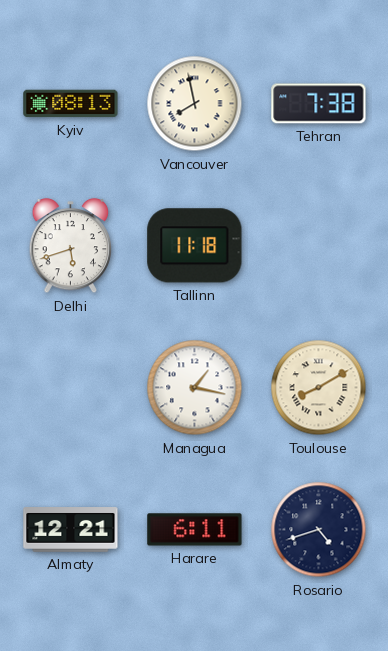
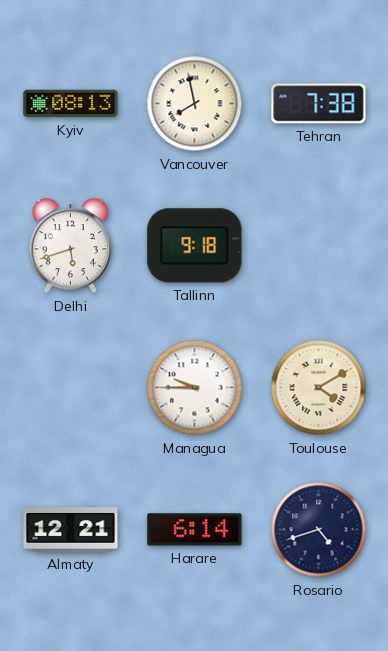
Tallinn: 11:18 -> 9:18
Managua: 1:17 -> 9:45
Toulouse: 8:10 -> 4:10
Harare: 6:11 -> 6:14
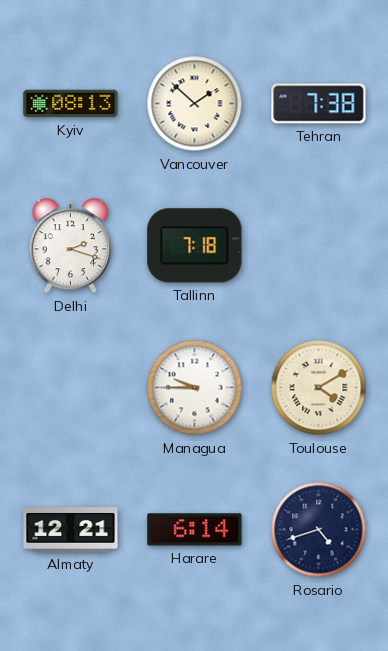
Vancouver: 7:58 -> 1:52
Delhi: 5:42 -> 2:18
Tallinn: 9:18 -> 7:18
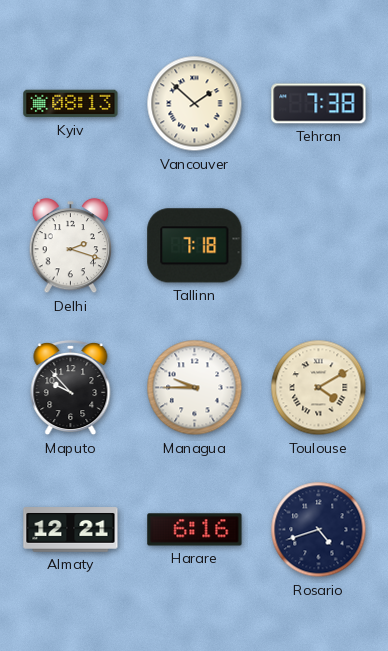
Maputo: none -> 9:53
Harare: 6:14 -> 6:16
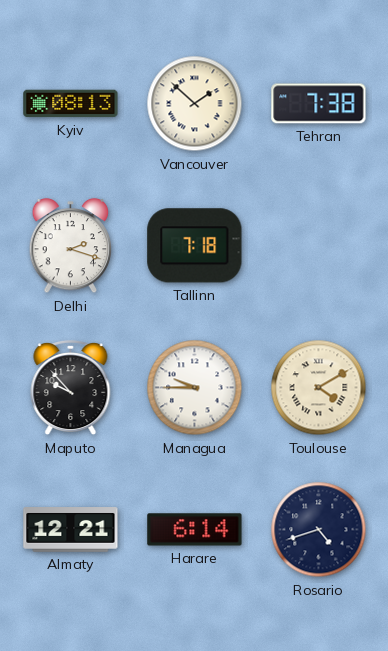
Harare: 6:16 -> 6:14
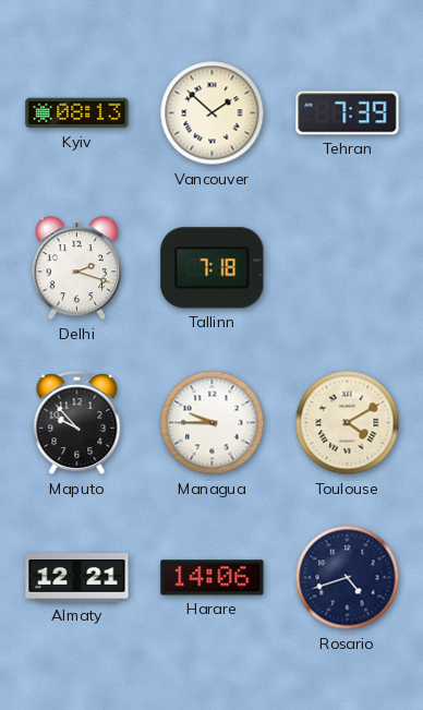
Tehran: 7:38 -> 7:39
Harare: 6:14 -> 14:06
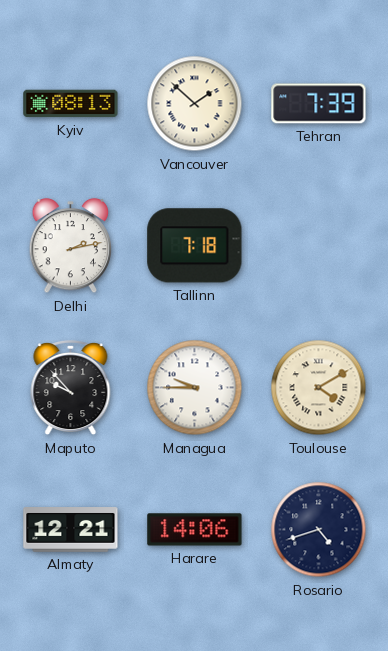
Delhi: 2:18 -> 2:13
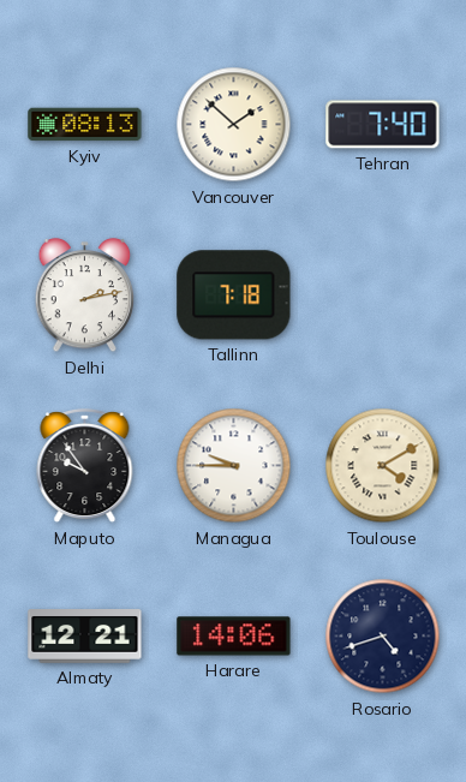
Tehran: 7:39 -> 7:40
Maputo: 9:53 -> 9:54
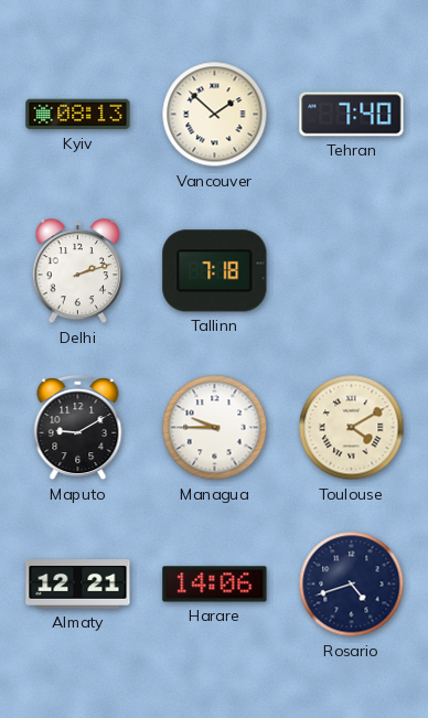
Delhi: 2:13 -> 2:12
Maputo: 9:54 -> 9:10
